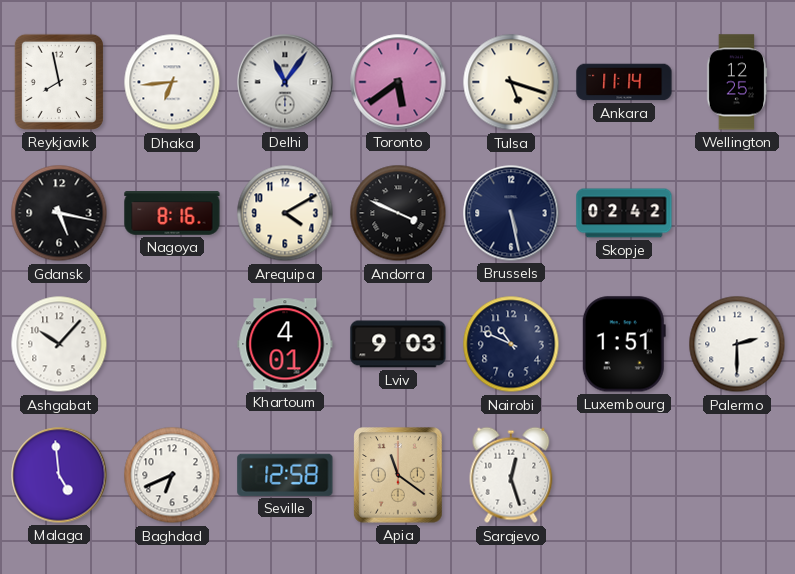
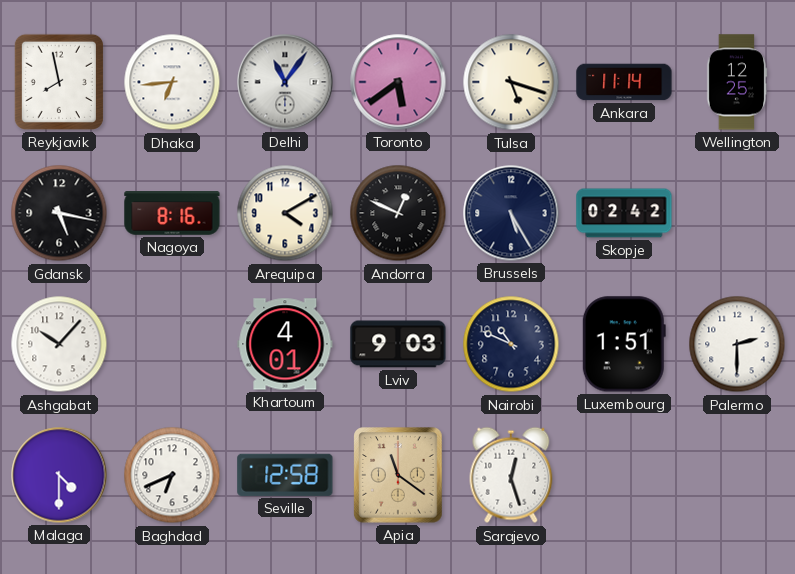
Andorra: 3:49 -> 12:49
Brussels: 5:28 -> 5:25
Malaga: 4:59 -> 4:30
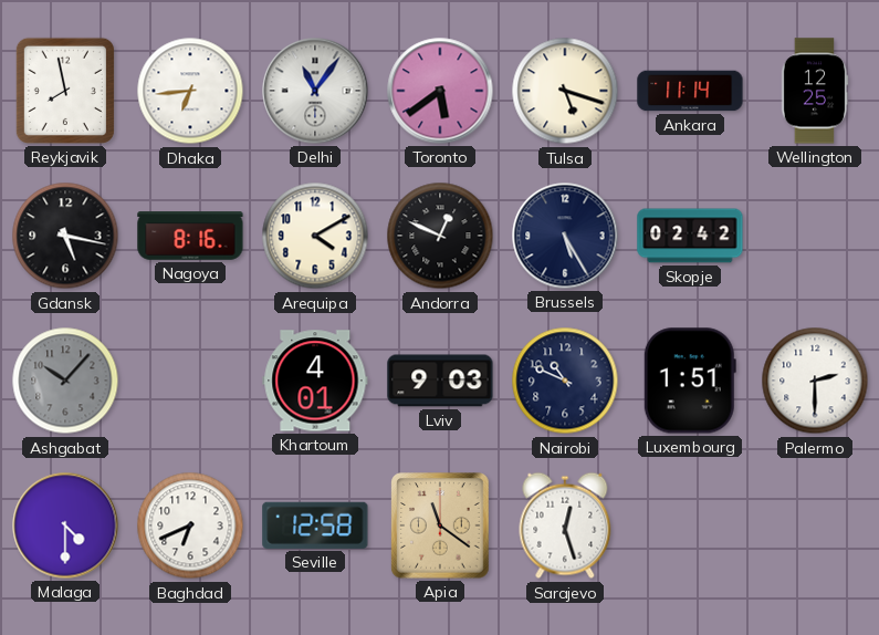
Ashgabat dial: white -> grey
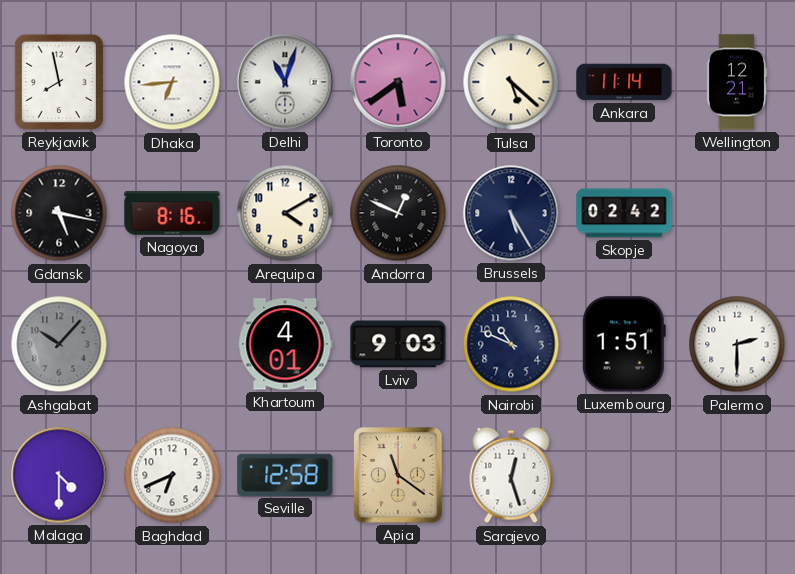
Delhi: 11:06 -> 11:03
Tulsa: 5:18 -> 5:22
Wellington: 12:25 -> 12:21
